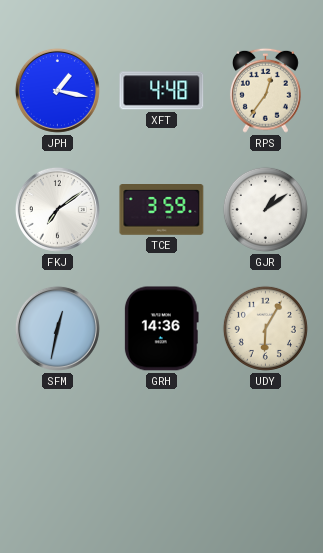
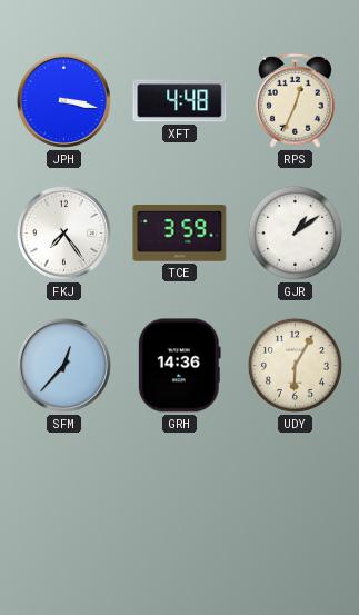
JPH: 1:17 -> 3:17
RPS: 12:36 -> 12:34
FKJ: 7:09 -> 7:24
SFM: 12:32 -> 12:37
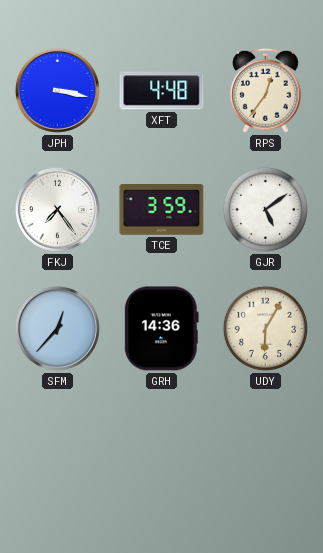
RPS: 12:34 -> 12:36
GJR: 1:09 -> 5:09
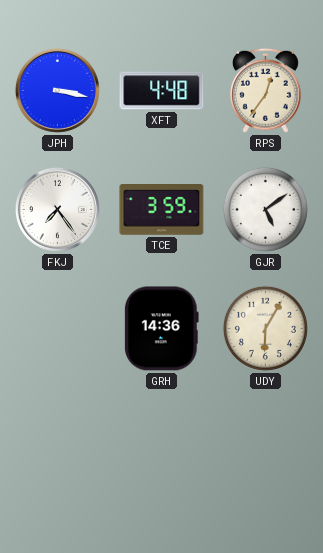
SFM: 12:37 -> none
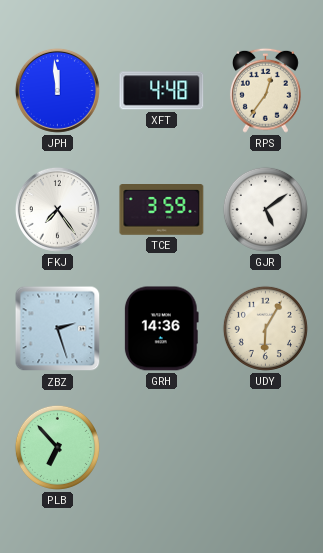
JPH: 3:17 -> 11:59
ZBZ: none -> 2:27
PLB: none -> 6:53
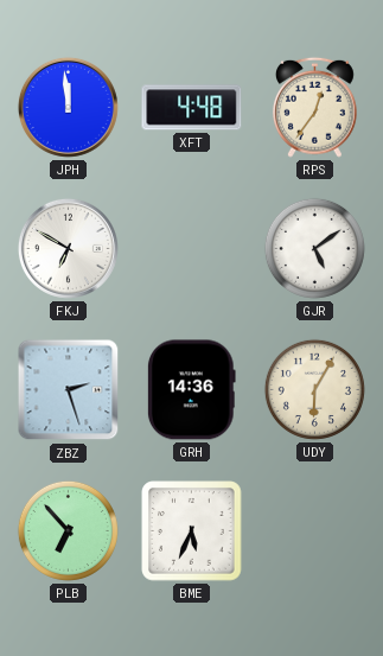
FKJ: 7:24 -> 6:50
TCE: 3:59 -> none
BME: none -> 5:34
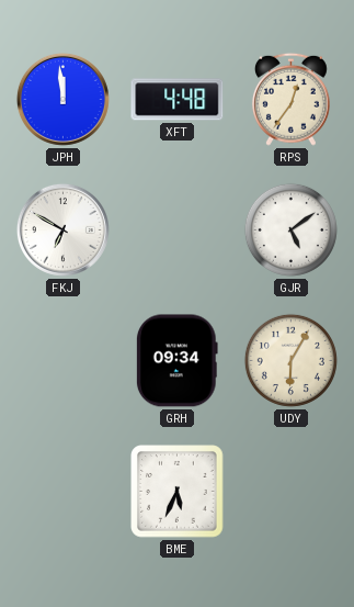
ZBZ: 2:27 -> none
GRH: 14:36 -> 09:34
PLB: 6:53 -> none
